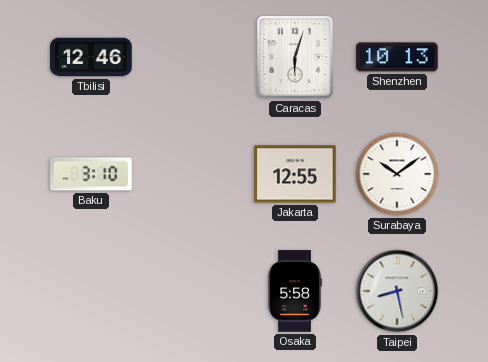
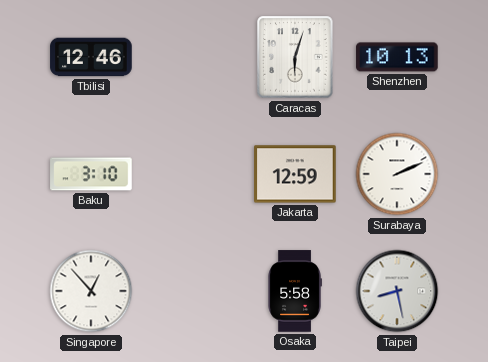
Jakarta: 12:55 -> 12:59
Surabaya: 10:09 -> 2:11
Singapore: none -> 12:53
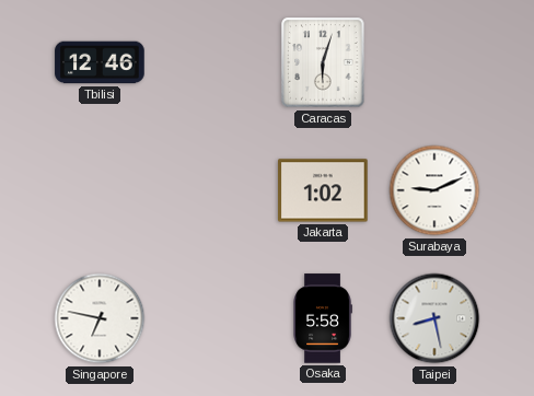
Shenzhen: 10:13 -> none
Baku: 3:10 -> none
Jakarta: 12:59 -> 1:02
Surabaya: 2:11 -> 9:11
Singapore: 12:53 -> 6:47
